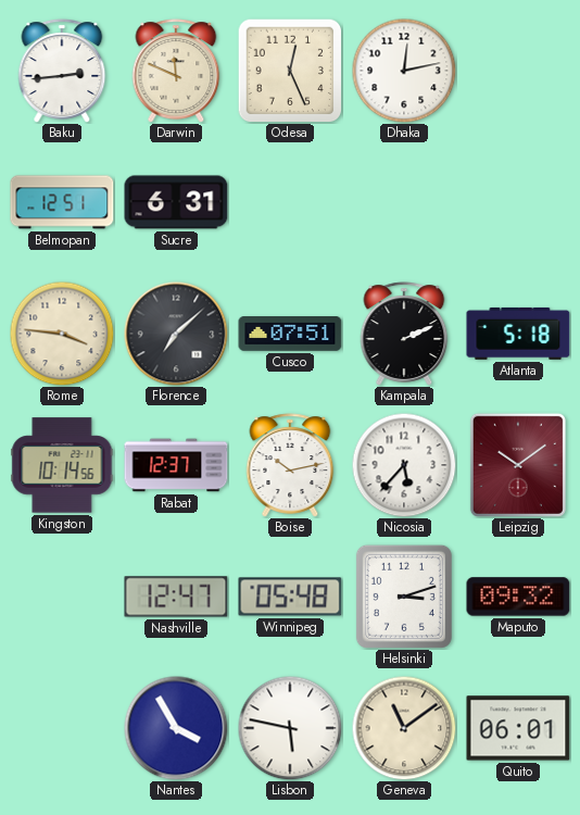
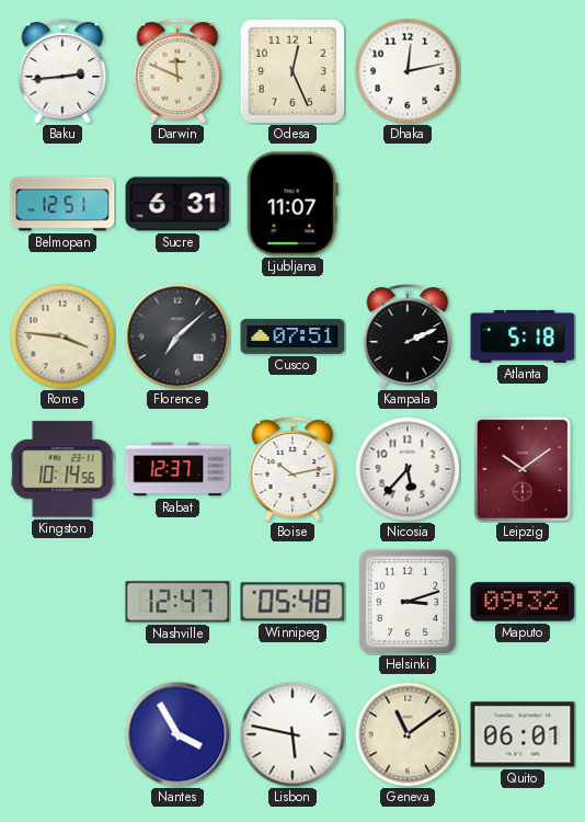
Ljubljana: none -> 11:07
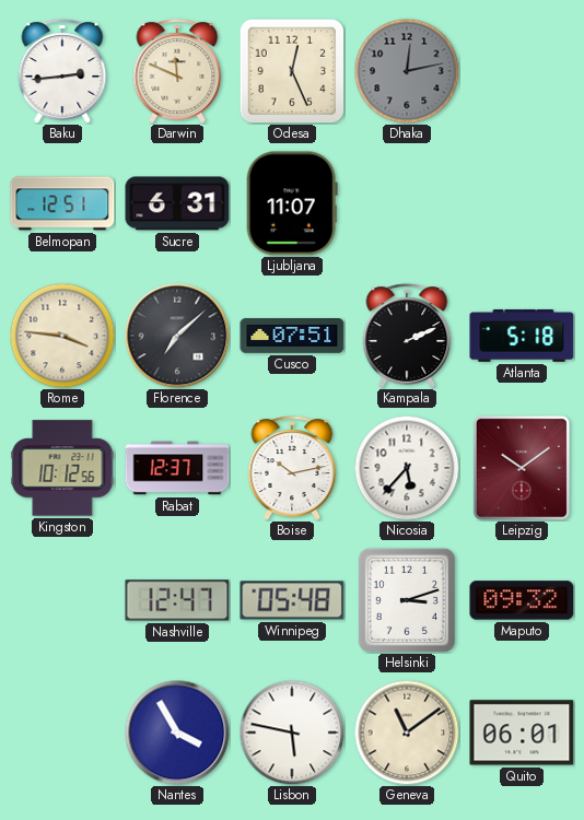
Dhaka dial: white -> grey
Kingston: 10:14 -> 10:12
